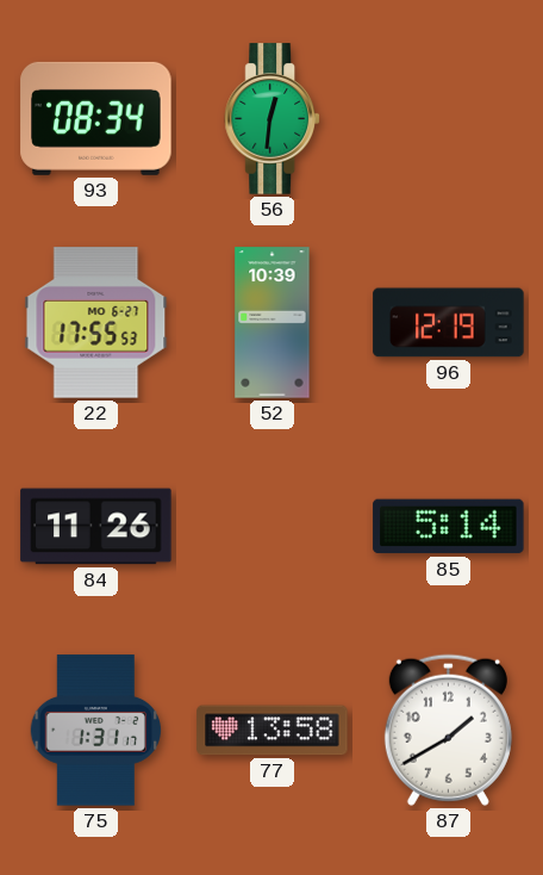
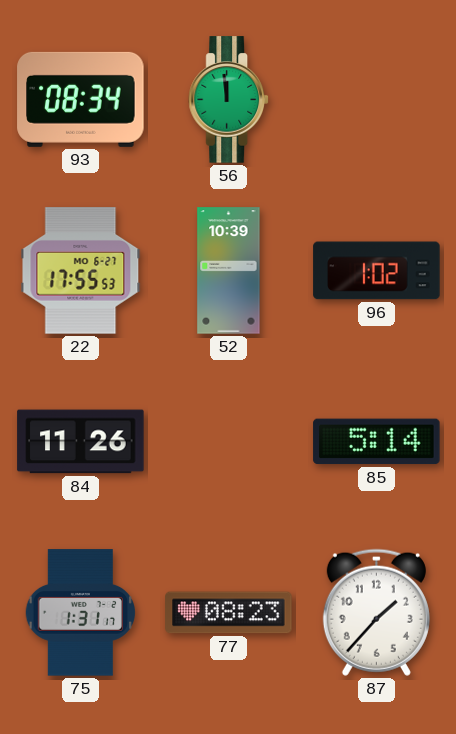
56: 12:31 -> 11:59
96: 12:19 -> 1:02
77: 13:58 -> 08:23
87: 1:40 -> 1:37
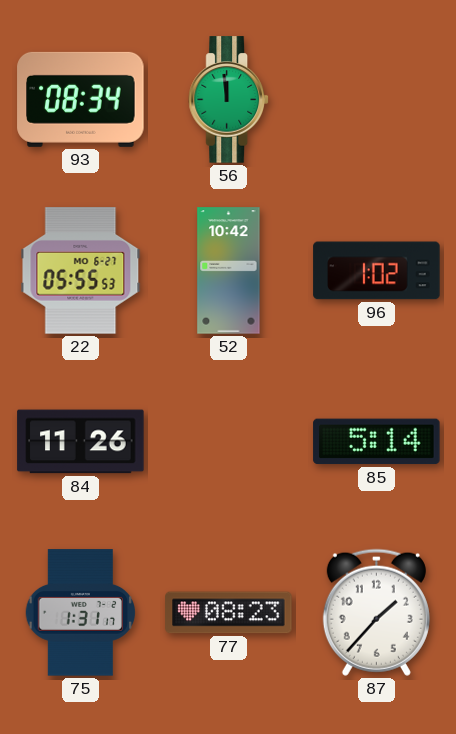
22: 17:55 -> 05:55
52: 10:39 -> 10:42
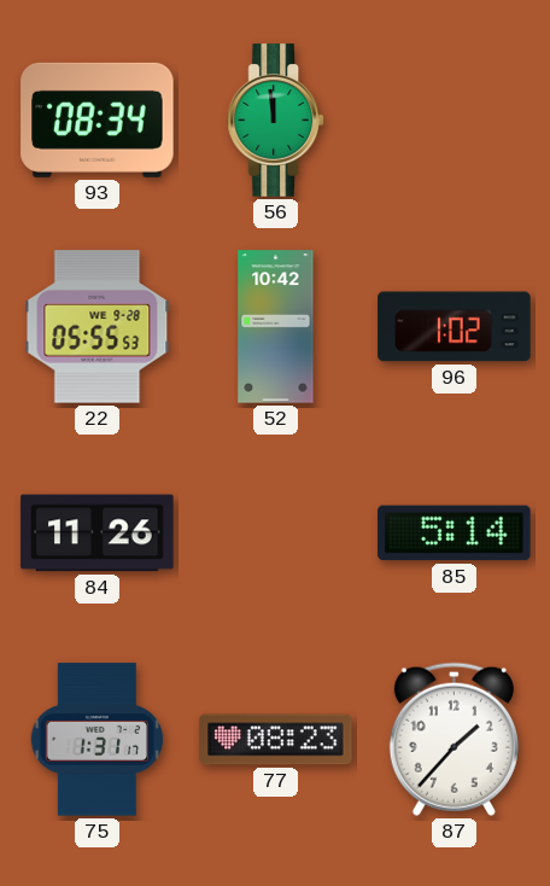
22 date: MO 6-27 -> WE 9-28
